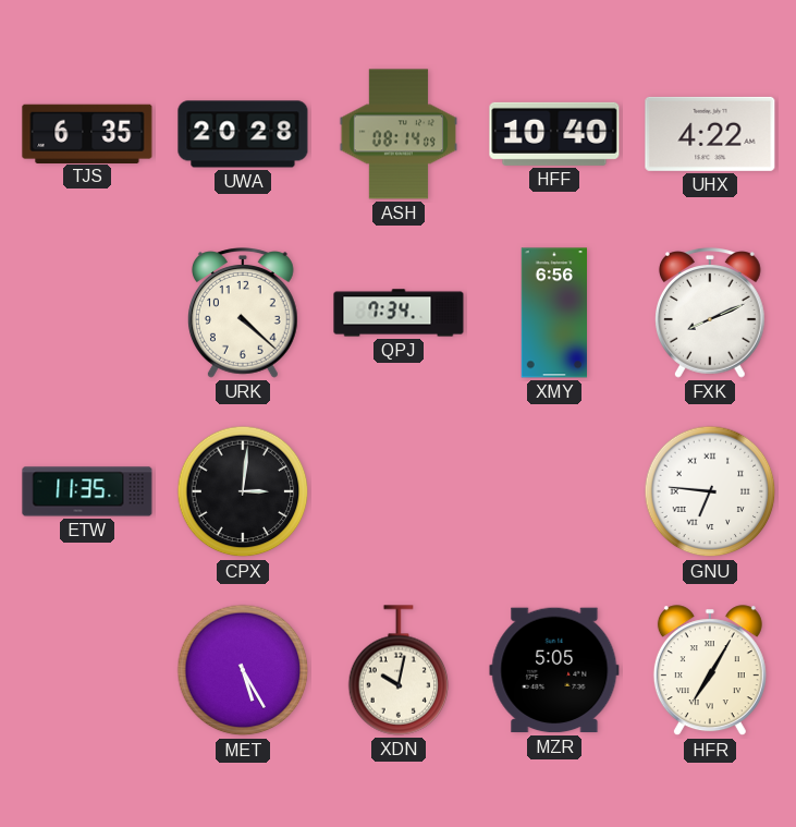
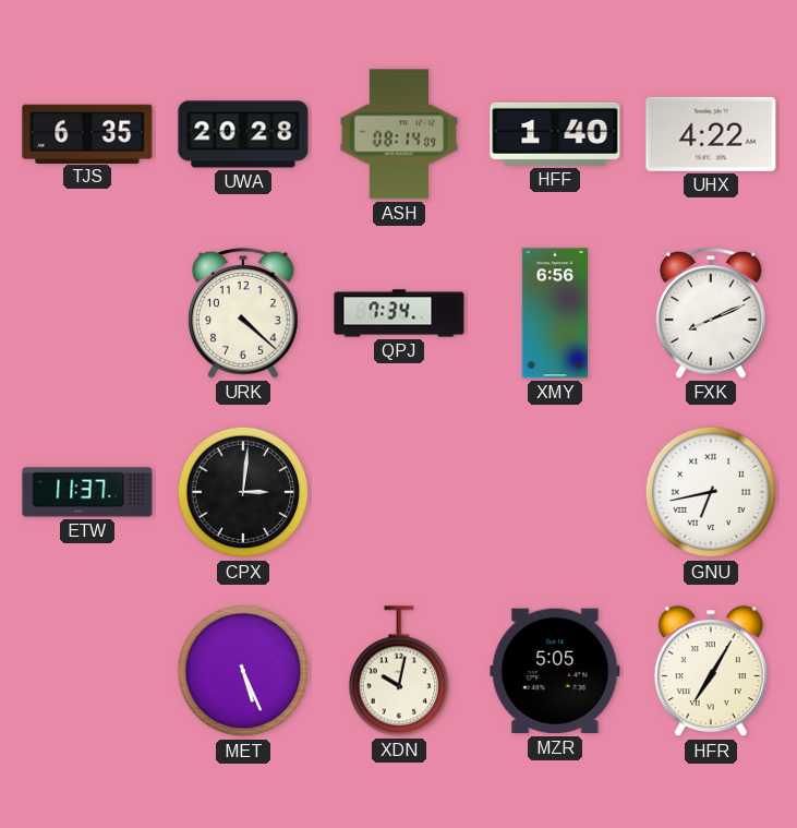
HFF: 10:40 -> 1:40
ETW: 11:35 -> 11:37
GNU: 6:46 -> 6:43
MET: 5:25 -> 5:26
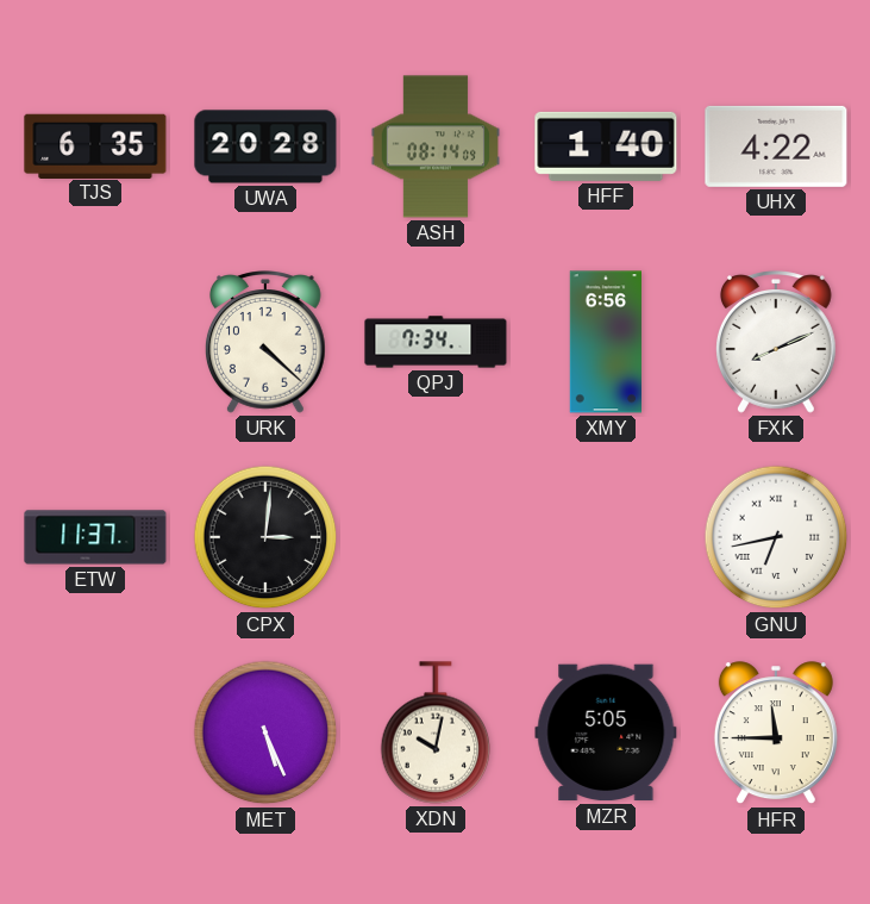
HFR: 7:05 -> 11:45
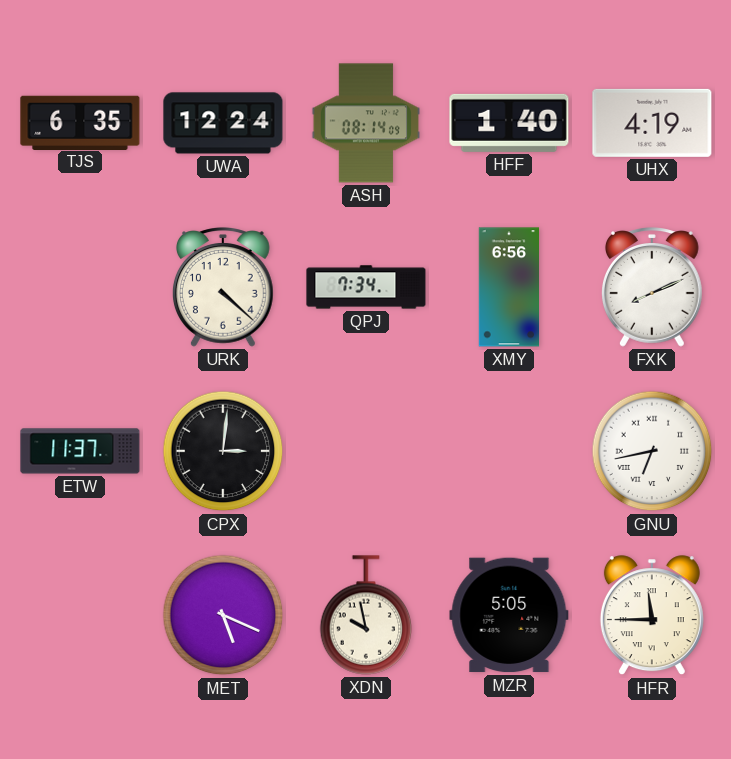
UWA: 20:28 -> 12:24
UHX: 4:22 -> 4:19
MET: 5:26 -> 5:19
XDN: 10:02 -> 9:58
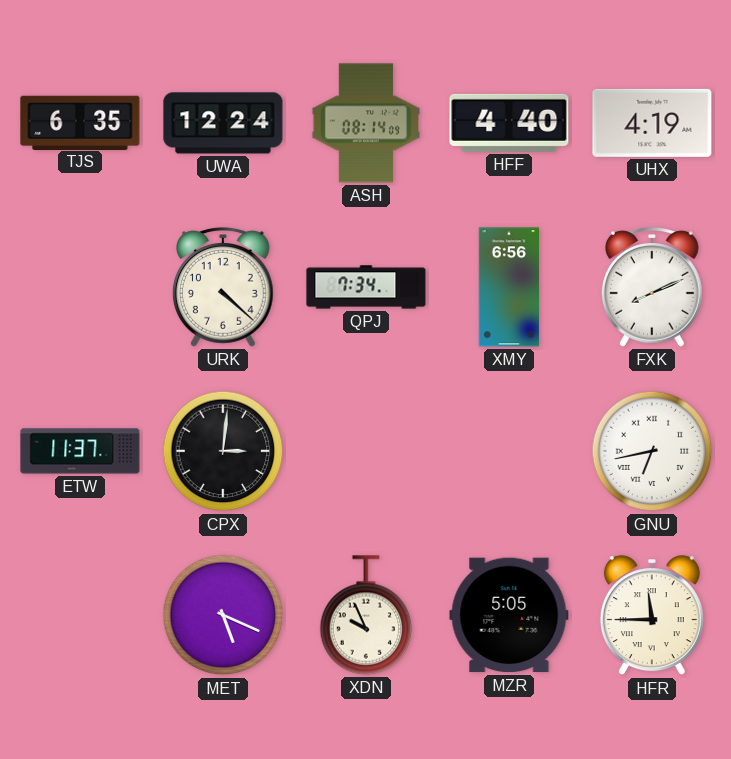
HFF: 1:40 -> 4:40
XDN: 9:58 -> 9:56
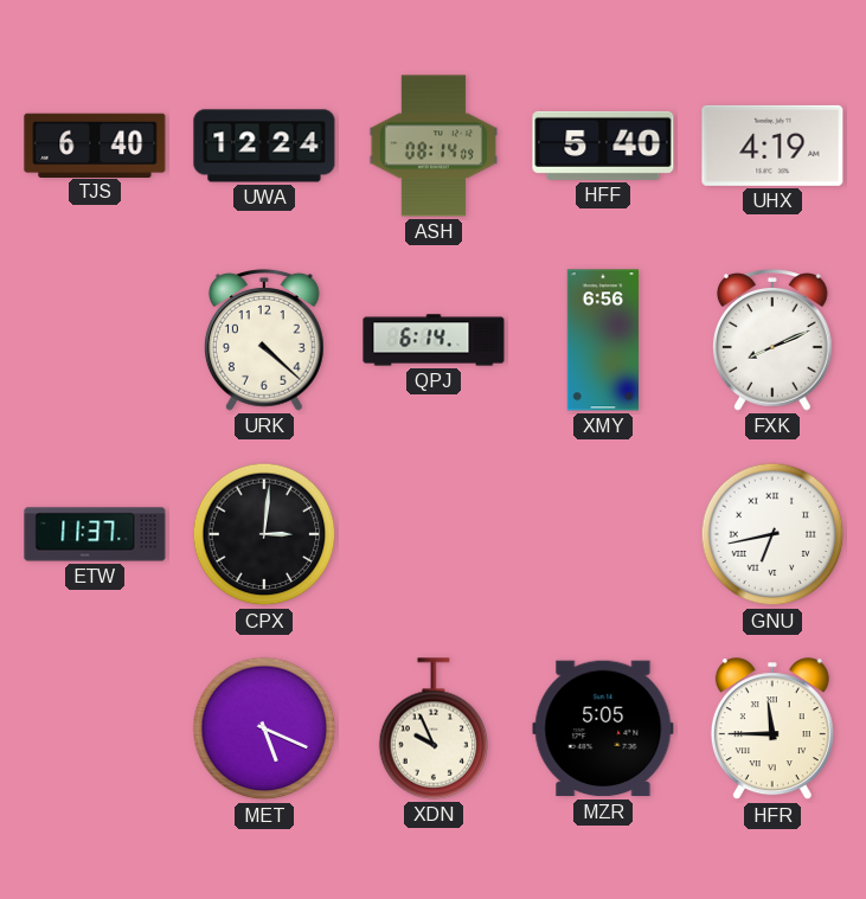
TJS: 6:35 -> 6:40
HFF: 4:40 -> 5:40
QPJ: 7:34 -> 6:14
